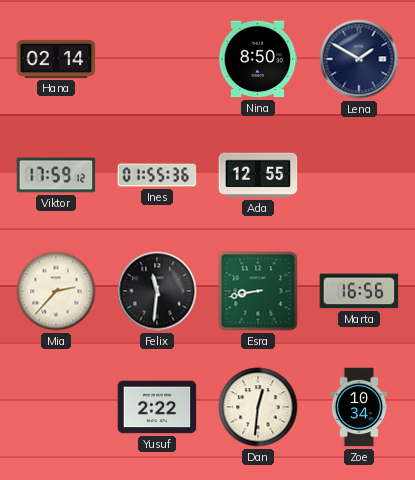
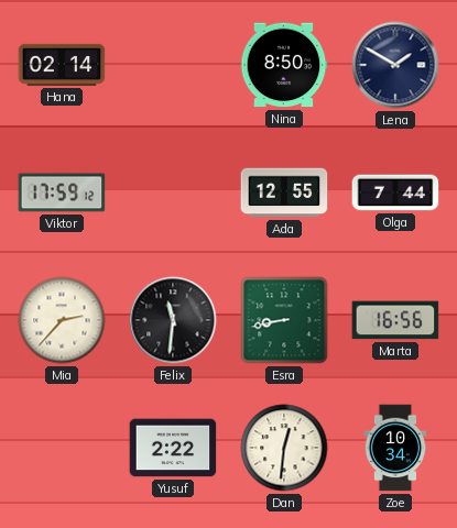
Ines: 01:55 -> none
Olga: none -> 7:44
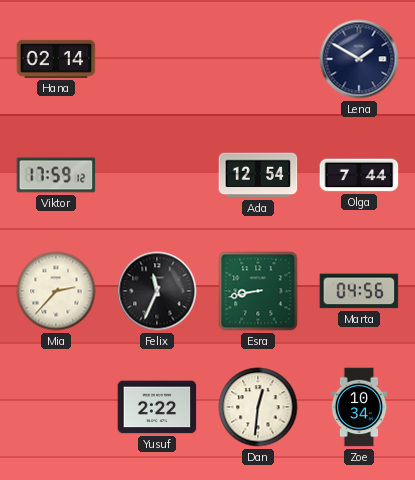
Nina: 8:50 -> none
Ada: 12:55 -> 12:54
Felix: 11:31 -> 11:34
Marta: 16:56 -> 04:56
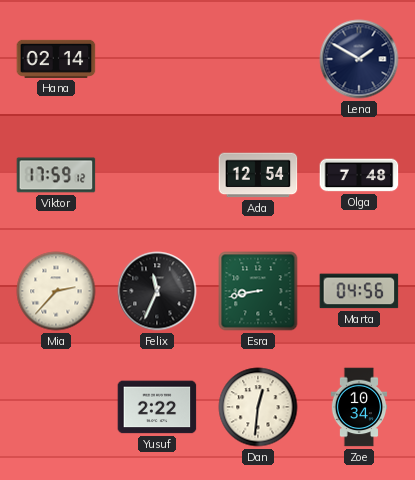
Olga: 7:44 -> 7:48
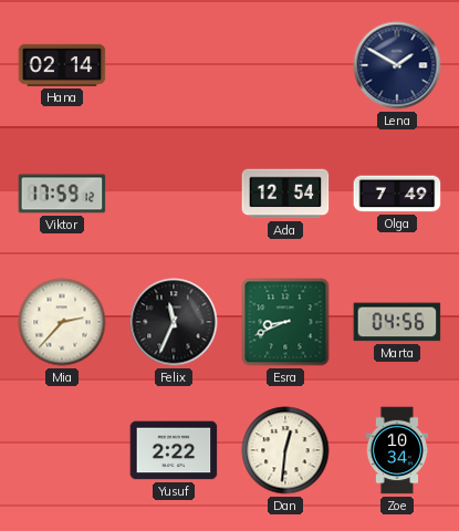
Olga: 7:48 -> 7:49
Esra: 8:43 -> 8:41
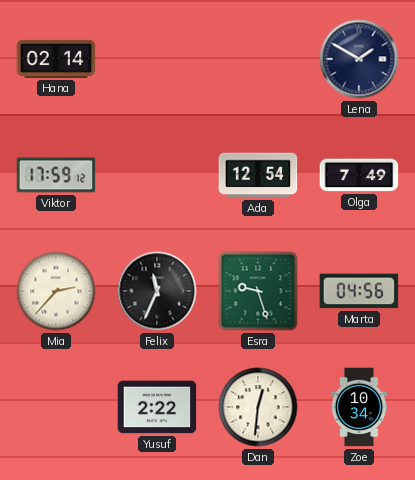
Esra: 8:41 -> 9:27
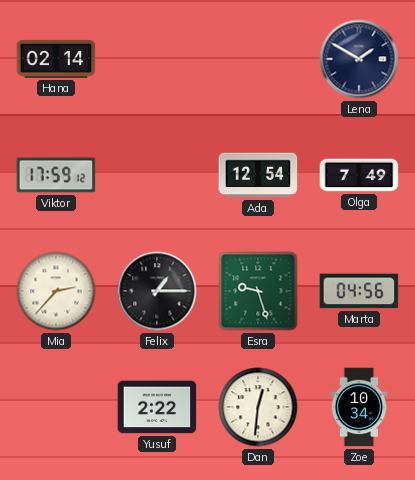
Felix: 11:34 -> 1:15
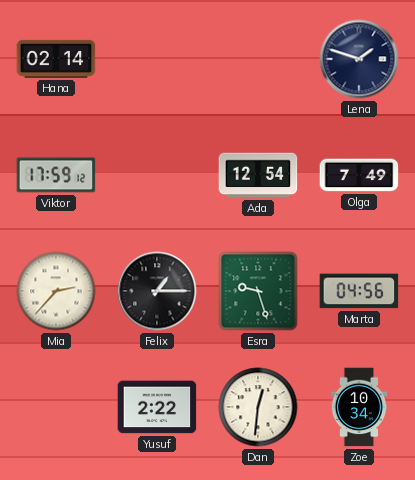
Lena: 1:50 -> 1:48
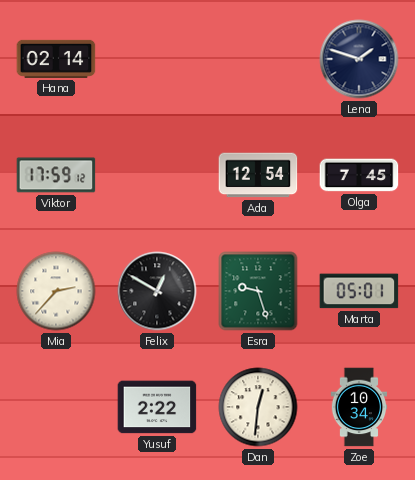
Olga: 7:49 -> 7:45
Felix: 1:15 -> 12:50
Marta: 04:56 -> 05:01
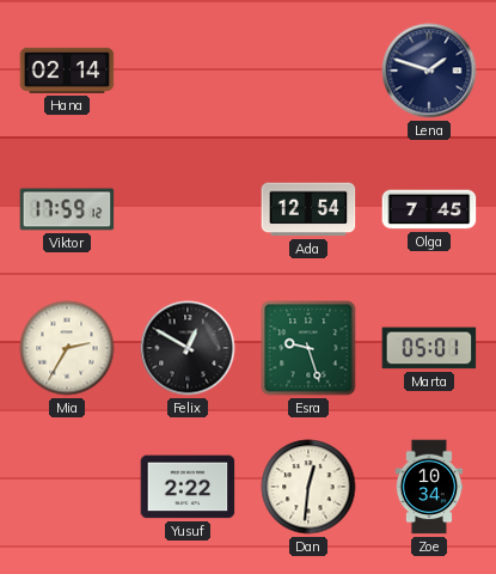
Mia: 2:37 -> 2:35
